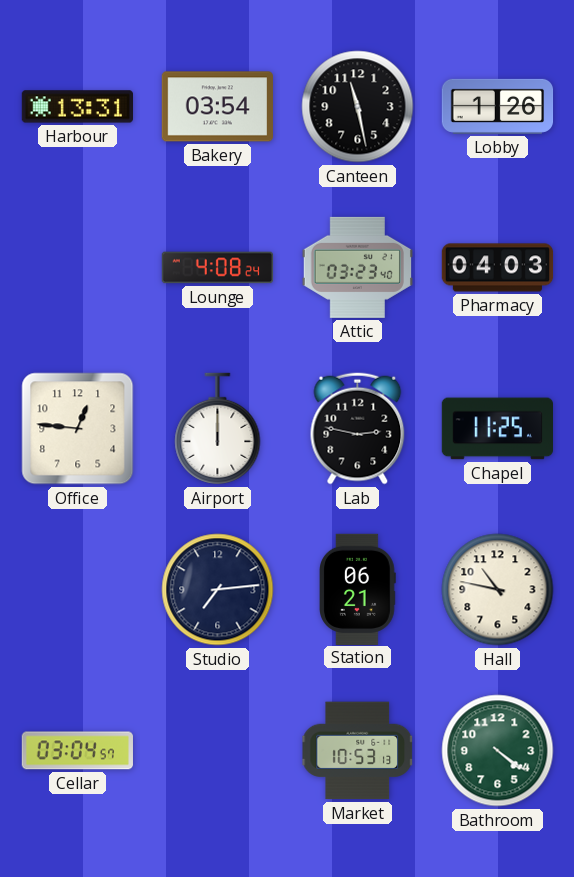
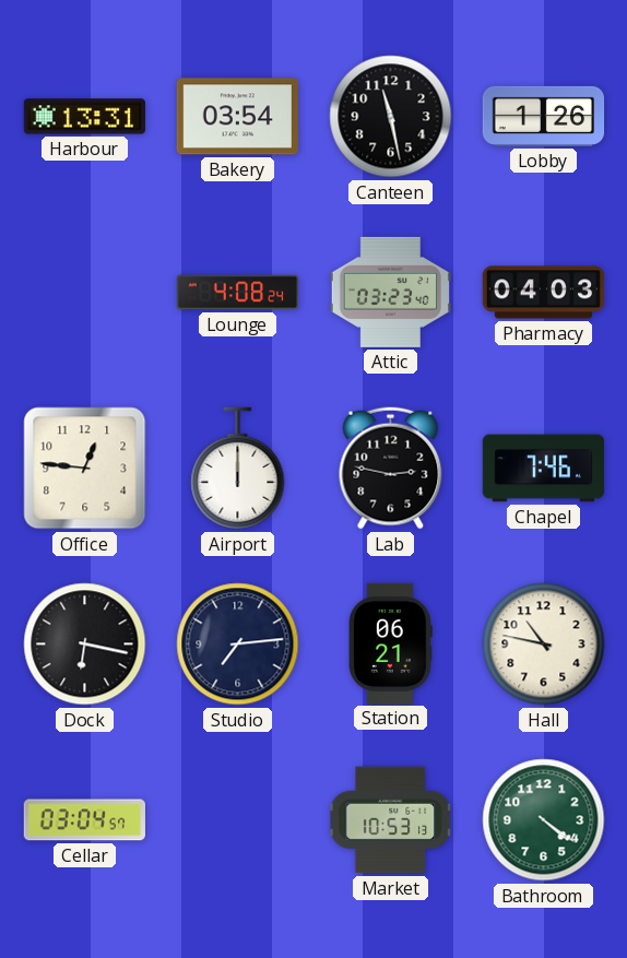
Chapel: 11:25 -> 7:46
Dock: none -> 6:17
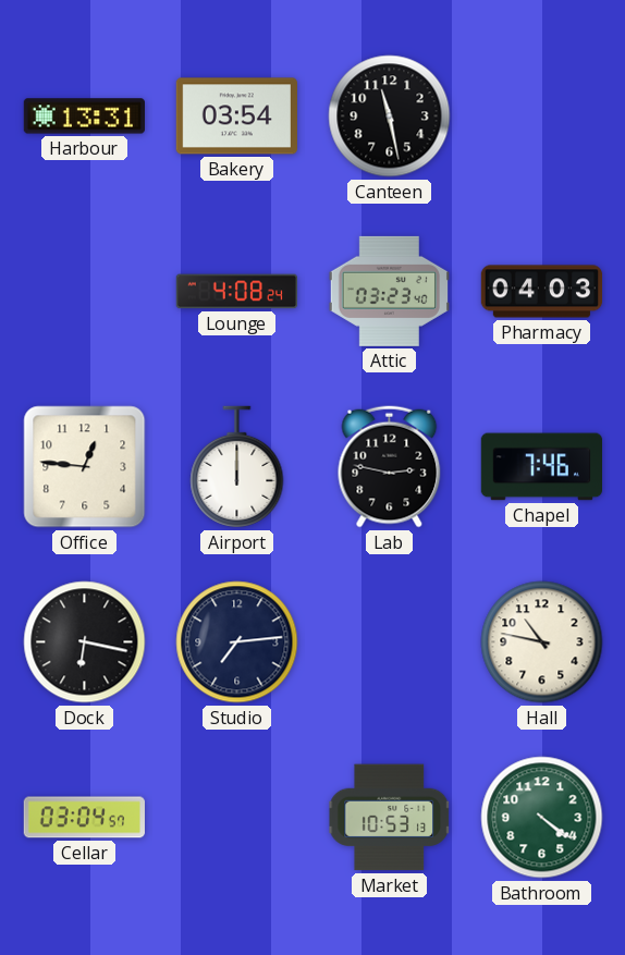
Lobby: 1:26 -> none
Station: 06:21 -> none
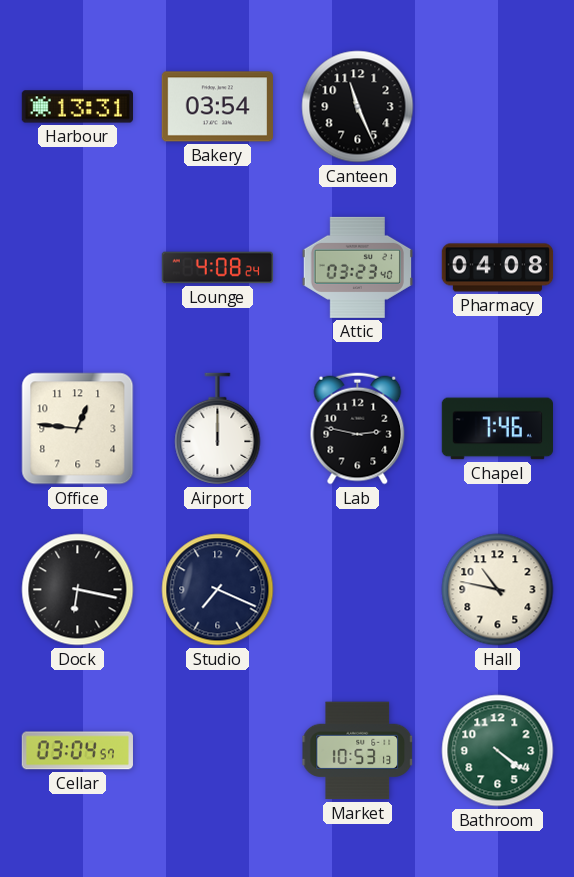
Canteen: 11:28 -> 11:26
Pharmacy: 04:03 -> 04:08
Studio: 7:14 -> 7:19
